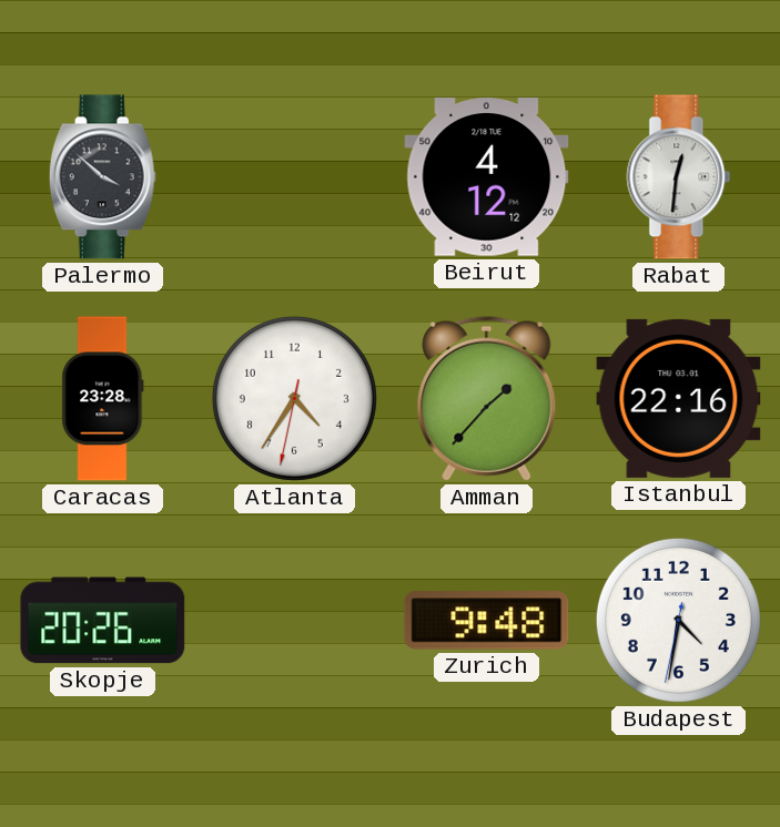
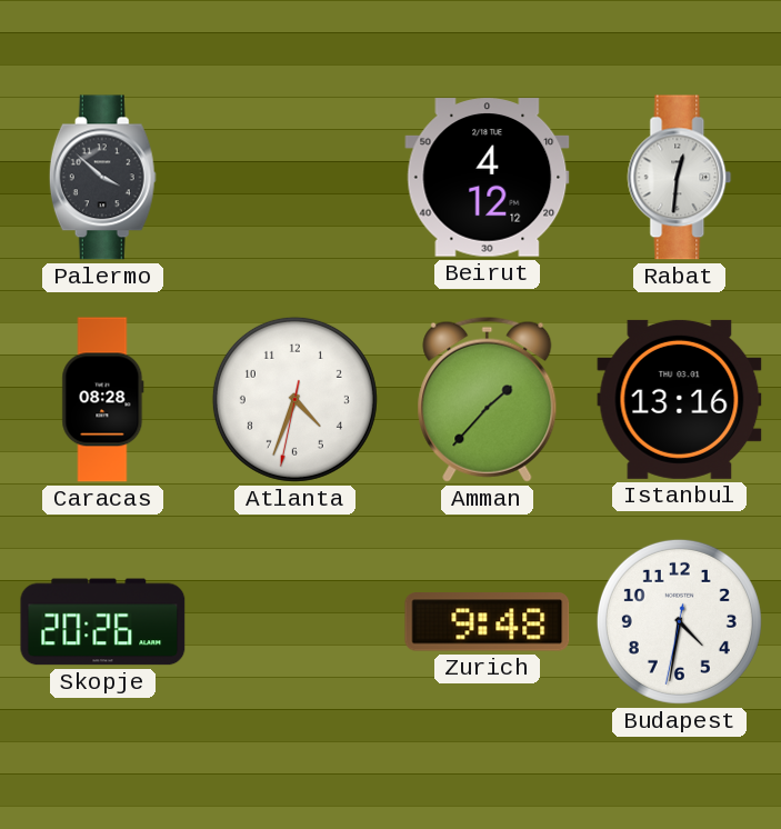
Caracas: 23:28 -> 08:28
Atlanta: 4:35 -> 4:33
Istanbul: 22:16 -> 13:16
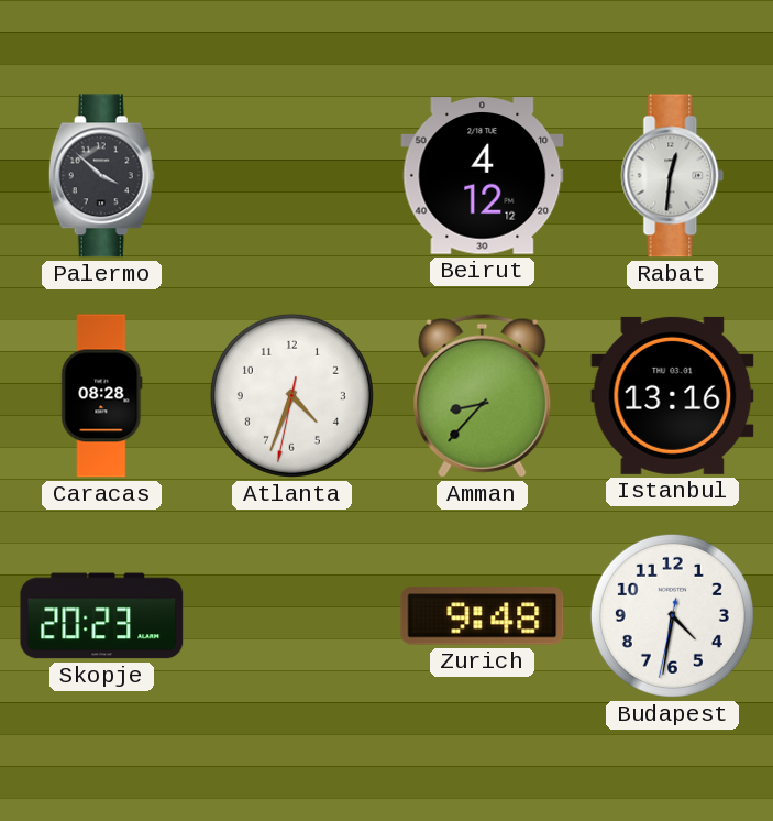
Amman: 1:37 -> 8:37
Skopje: 20:26 -> 20:23
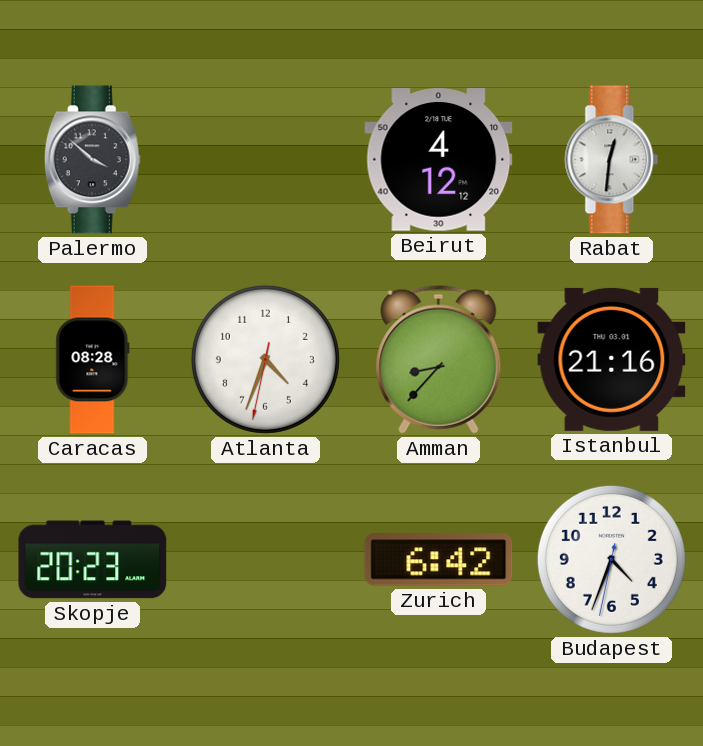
Istanbul: 13:16 -> 21:16
Zurich: 9:48 -> 6:42
Budapest: 4:31 -> 4:33
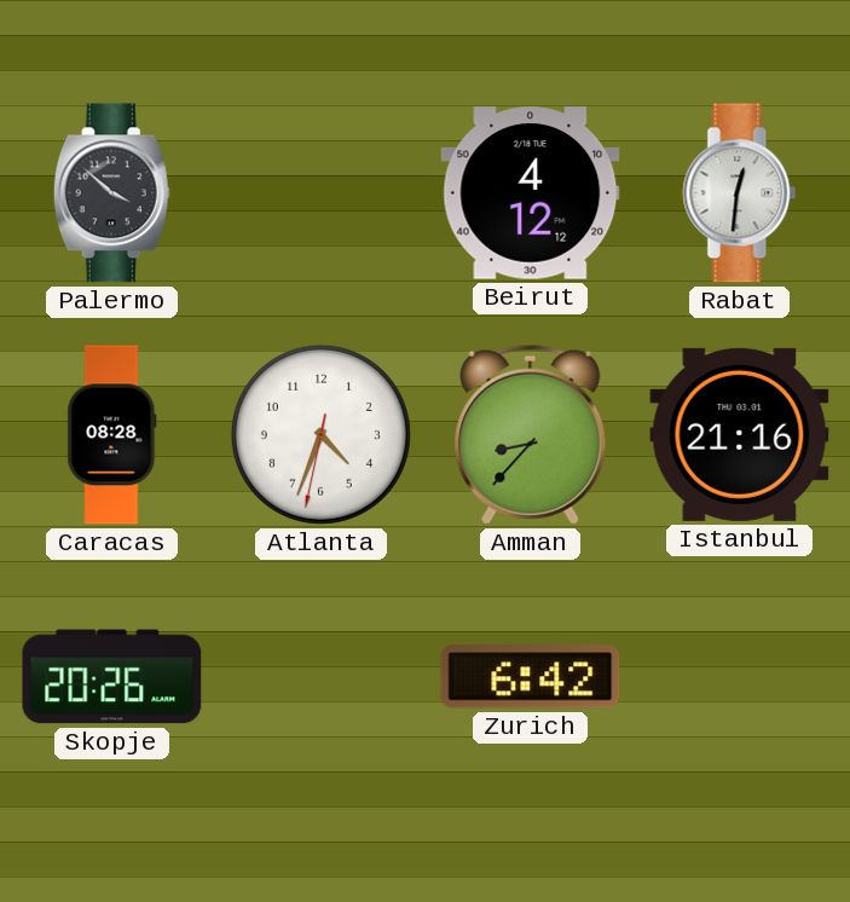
Skopje: 20:23 -> 20:26
Budapest: 4:33 -> none
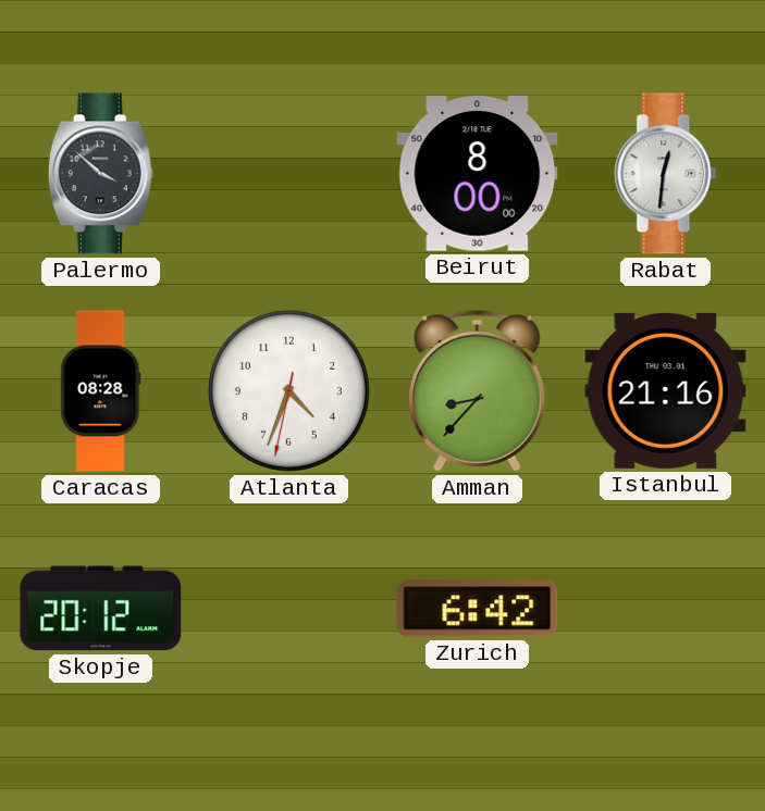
Beirut: 4:12 -> 8:00
Skopje: 20:26 -> 20:12
